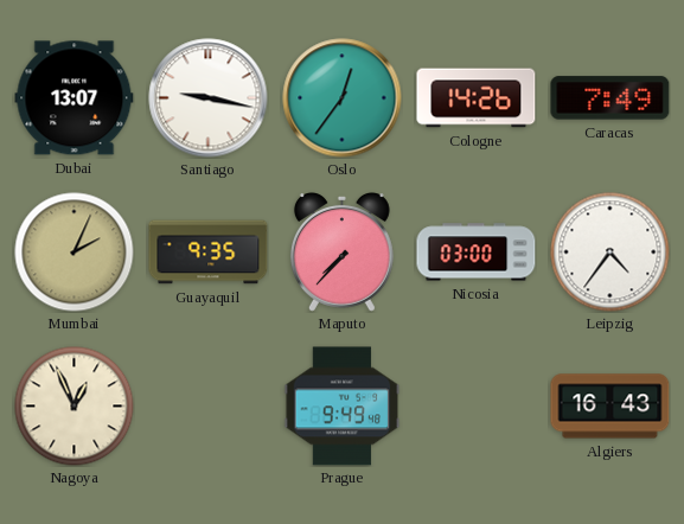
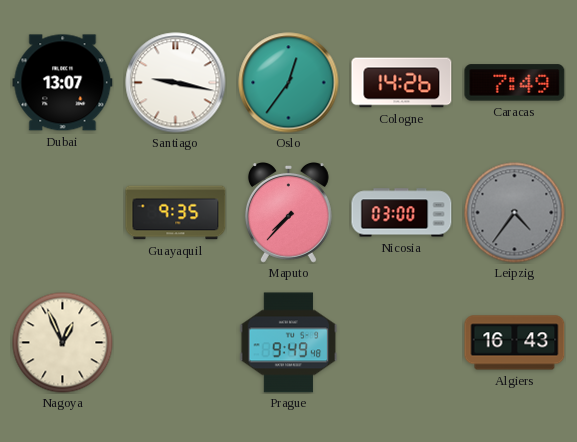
Mumbai: 2:04 -> none
Leipzig dial: white -> grey
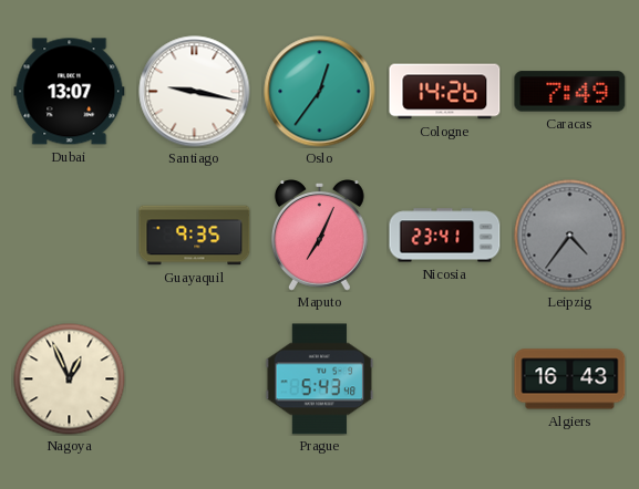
Maputo: 7:37 -> 7:04
Nicosia: 03:00 -> 23:41
Prague: 9:49 -> 5:43
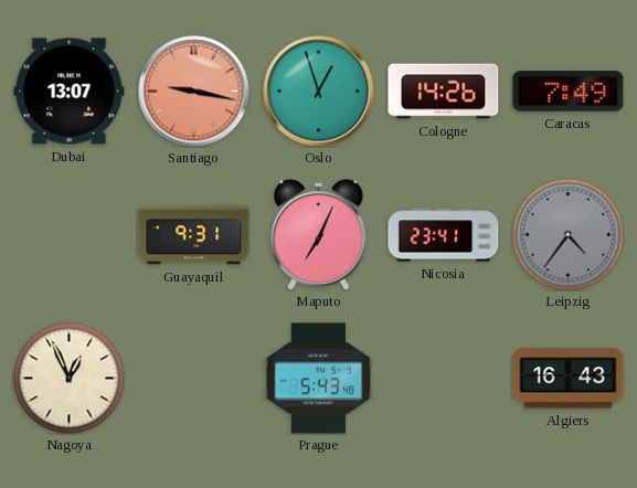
Santiago dial: white -> salmon
Oslo: 12:36 -> 12:57
Guayaquil: 9:35 -> 9:31
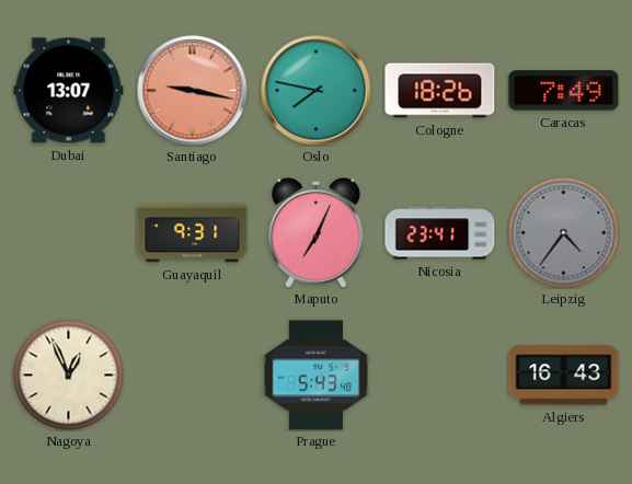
Oslo: 12:57 -> 7:47
Cologne: 14:26 -> 18:26
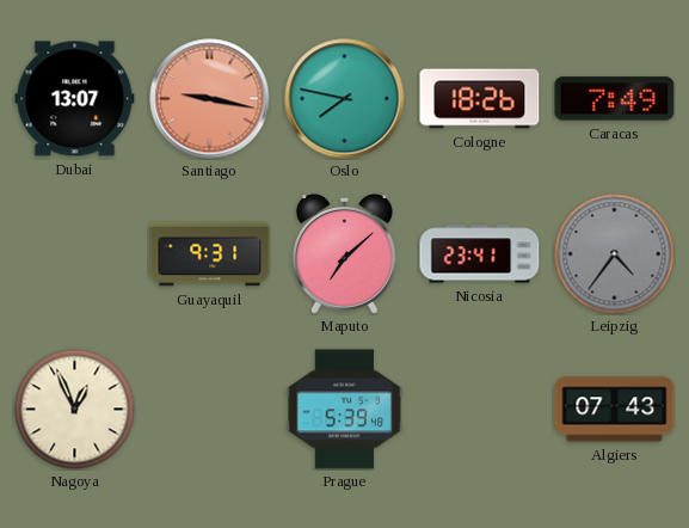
Maputo: 7:04 -> 7:08
Prague: 5:43 -> 5:39
Algiers: 16:43 -> 07:43
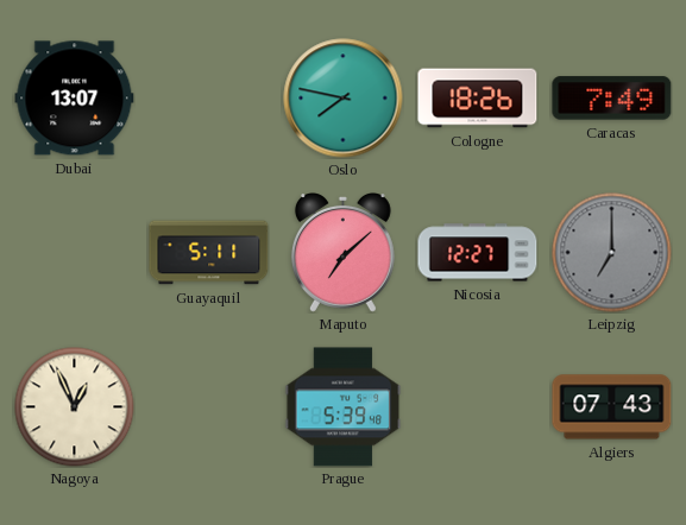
Santiago: 9:17 -> none
Guayaquil: 9:31 -> 5:11
Nicosia: 23:41 -> 12:27
Leipzig: 4:36 -> 7:00
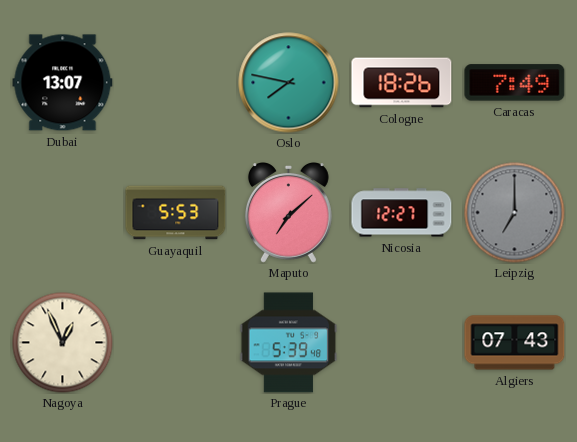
Guayaquil: 5:11 -> 5:53
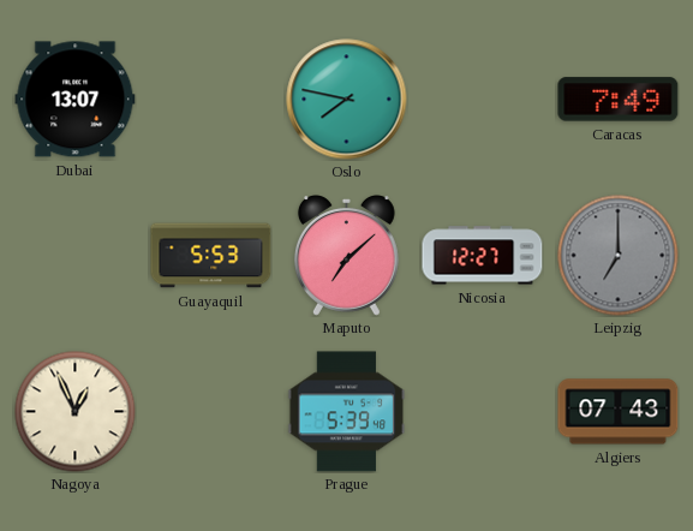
Cologne: 18:26 -> none
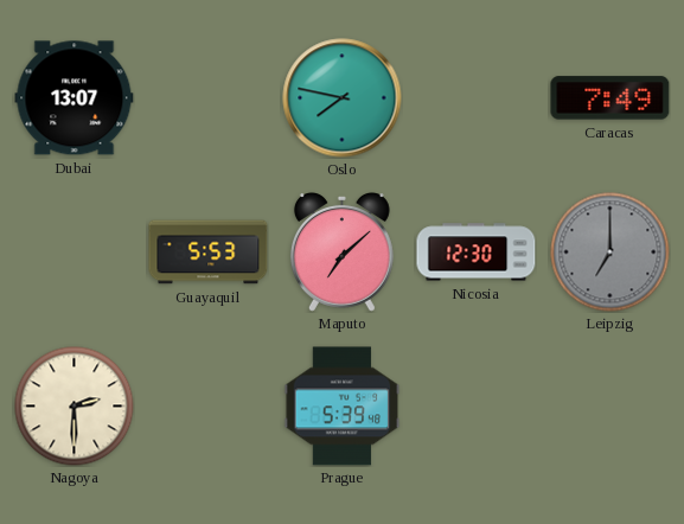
Nicosia: 12:27 -> 12:30
Nagoya: 12:56 -> 2:30
Algiers: 07:43 -> none
